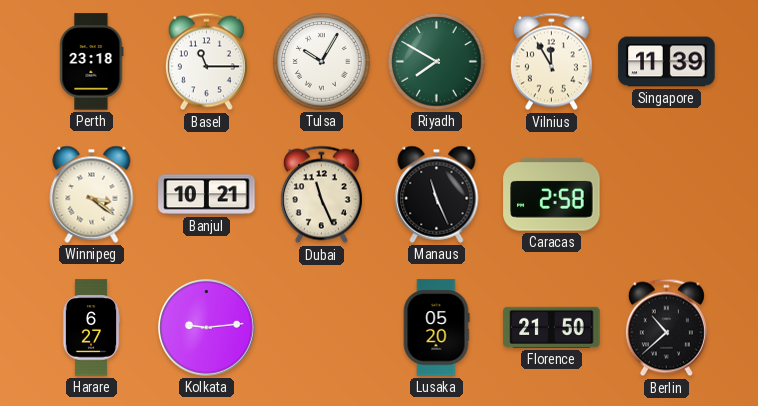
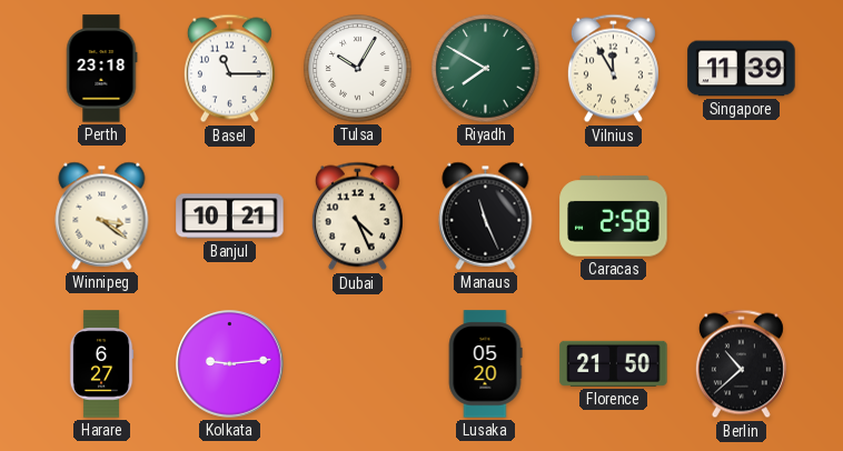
Dubai: 11:26 -> 4:26
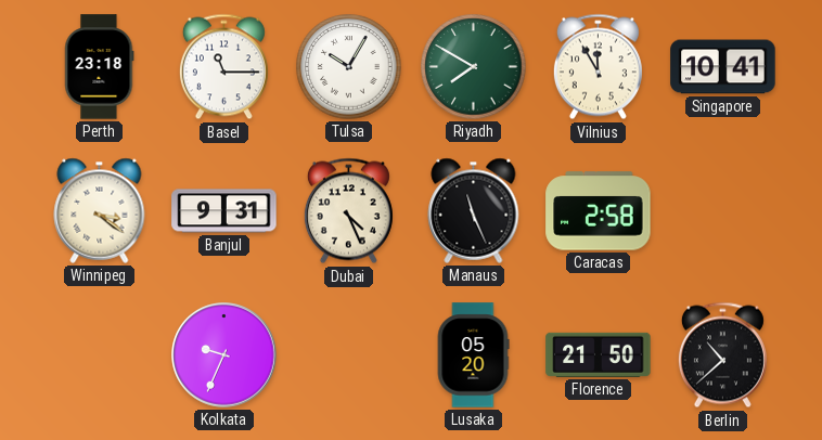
Singapore: 11:39 -> 10:41
Banjul: 10:21 -> 9:31
Harare: 6:27 -> none
Kolkata: 9:14 -> 9:34
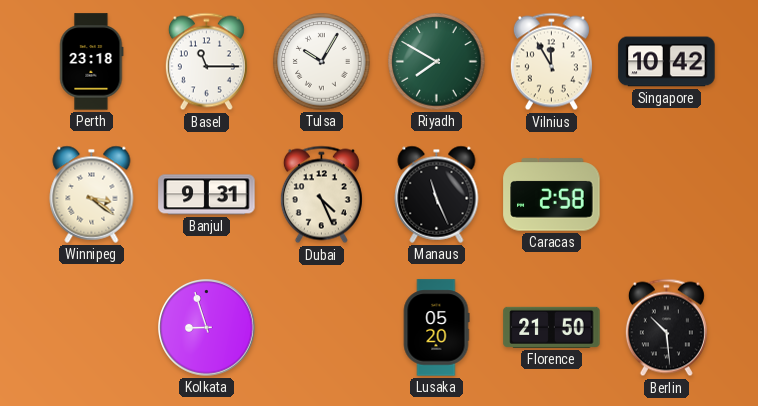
Singapore: 10:41 -> 10:42
Kolkata: 9:34 -> 8:57
Berlin: 10:38 -> 10:29
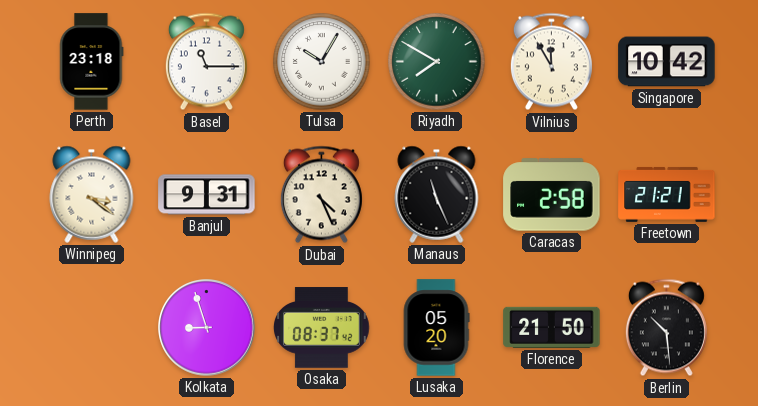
Freetown: none -> 21:21
Osaka: none -> 08:37
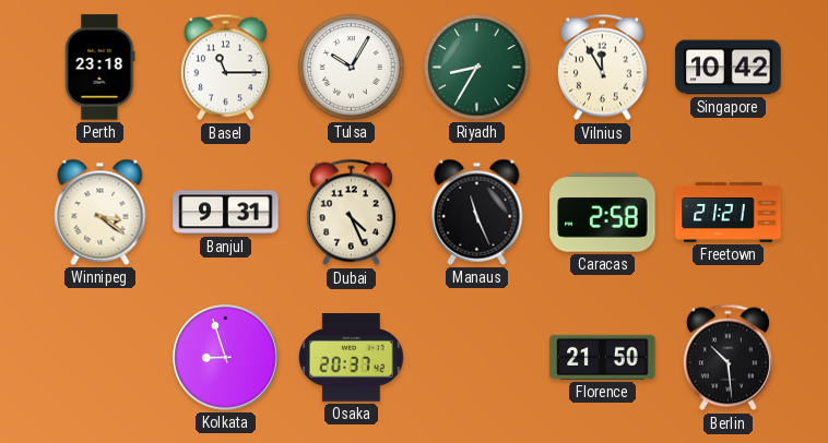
Riyadh: 7:50 -> 8:35
Osaka: 08:37 -> 20:37
Lusaka: 05:20 -> none
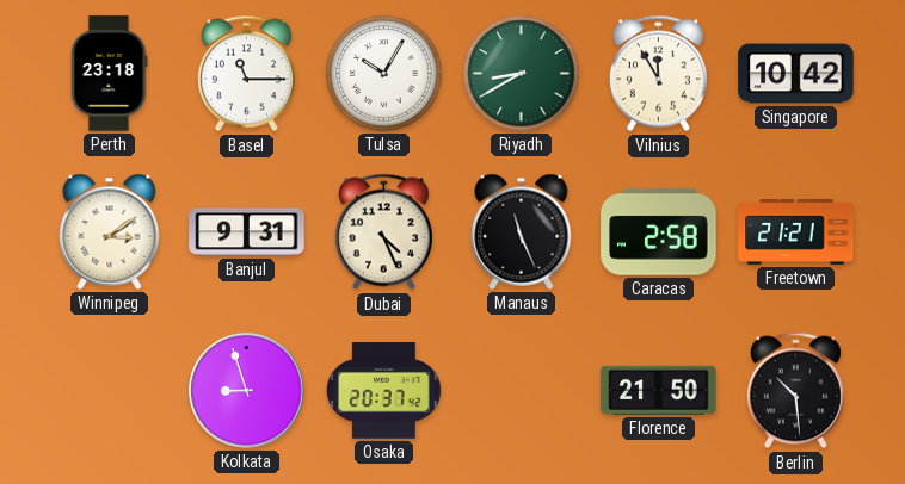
Riyadh: 8:35 -> 8:40
Winnipeg: 3:21 -> 3:09
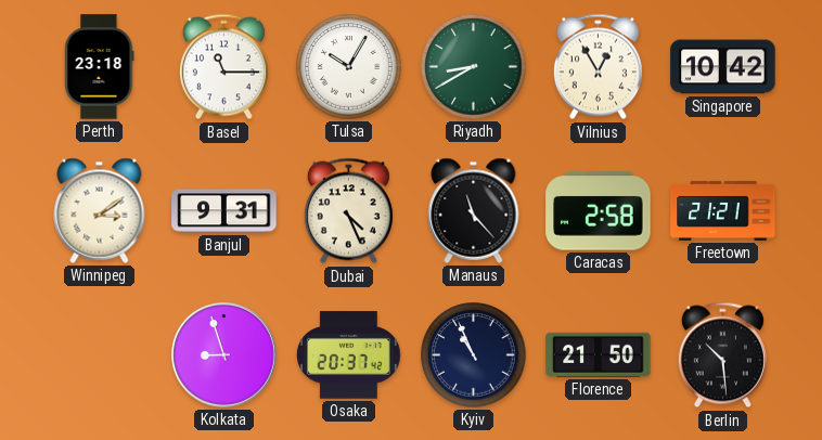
Vilnius: 11:55 -> 12:55
Manaus: 11:26 -> 11:23
Kyiv: none -> 10:56
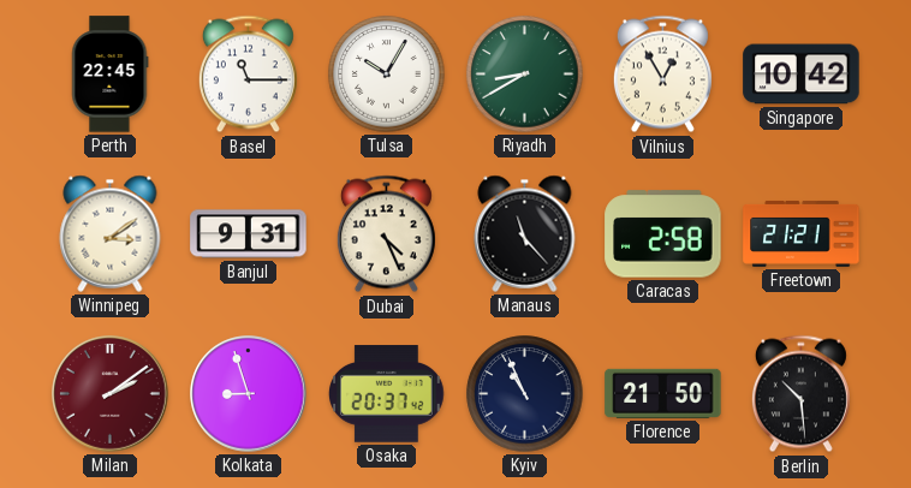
Perth: 23:18 -> 22:45
Milan: none -> 2:09
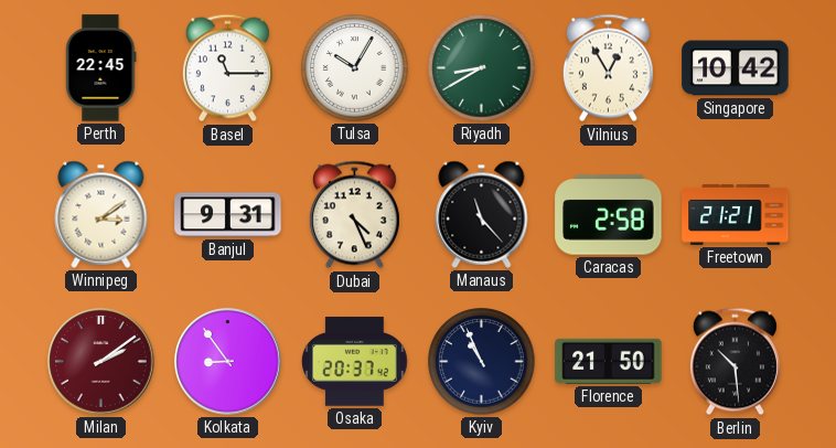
Kolkata: 8:57 -> 8:54
